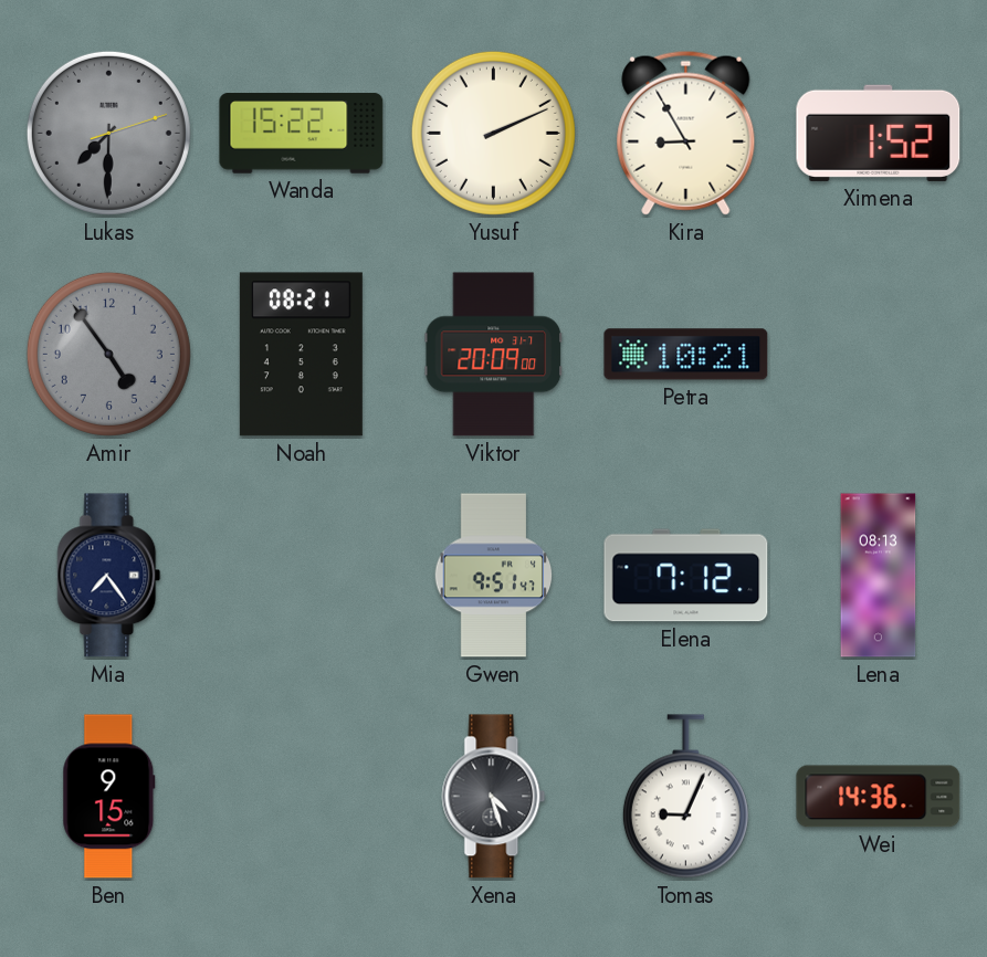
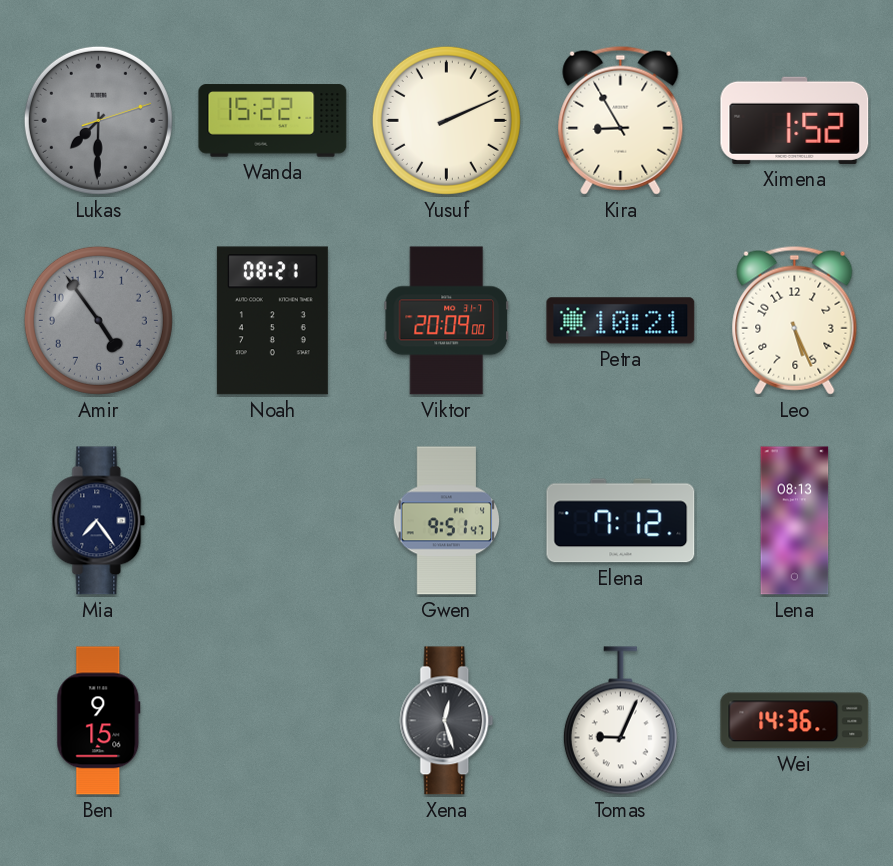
Leo: none -> 5:26
Xena: 4:27 -> 12:27
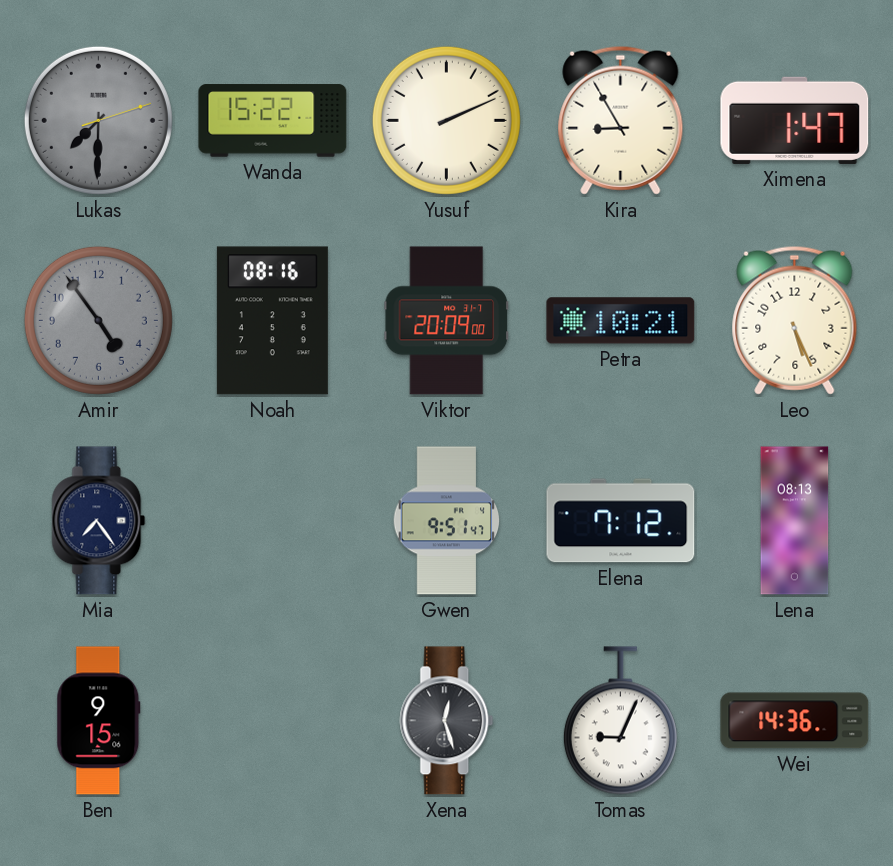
Ximena: 1:52 -> 1:47
Noah: 08:21 -> 08:16
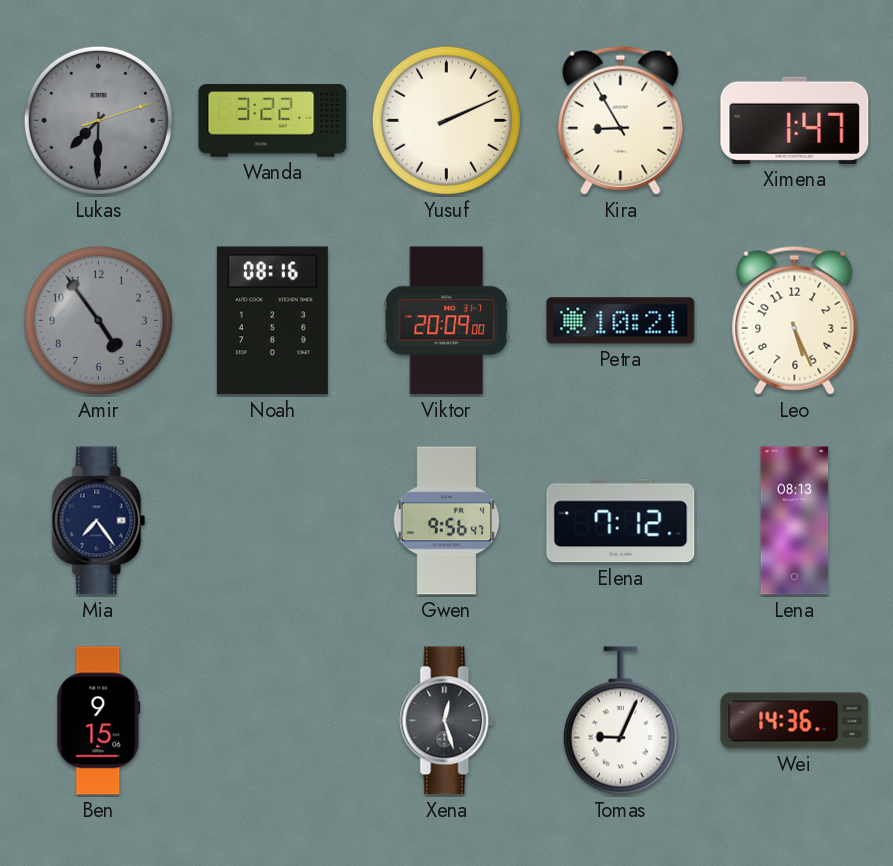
Wanda: 15:22 -> 3:22
Gwen: 9:51 -> 9:56
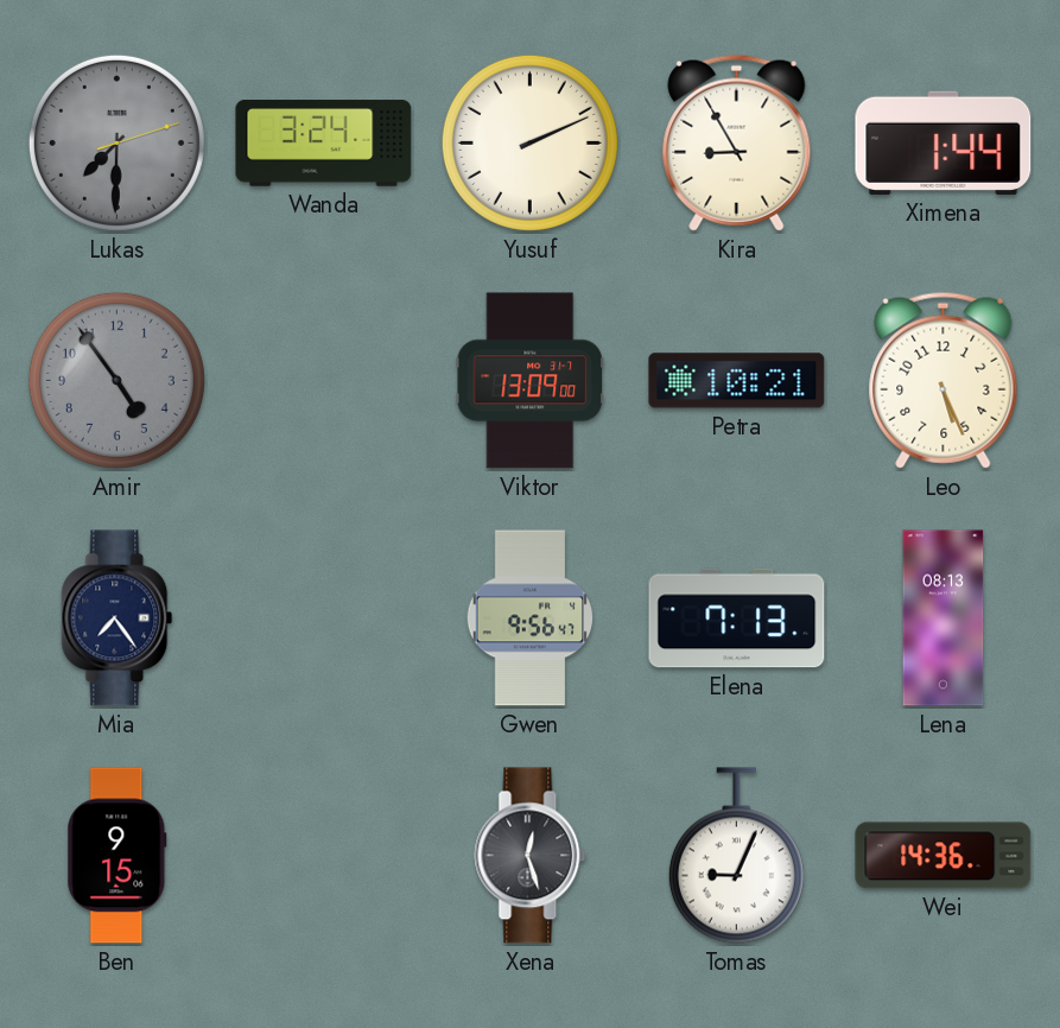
Wanda: 3:22 -> 3:24
Ximena: 1:47 -> 1:44
Noah: 08:16 -> none
Viktor: 20:09 -> 13:09
Elena: 7:12 -> 7:13
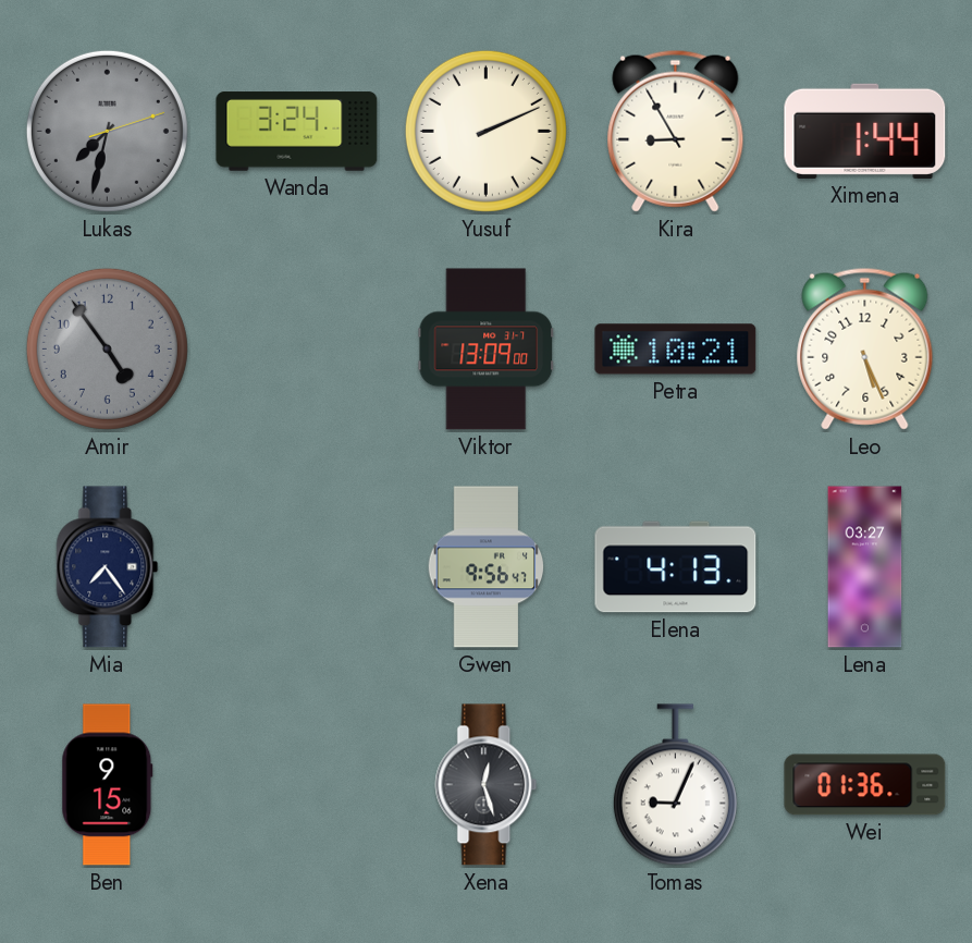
Lukas: 7:30 -> 7:32
Elena: 7:13 -> 4:13
Lena: 08:13 -> 03:27
Wei: 14:36 -> 01:36
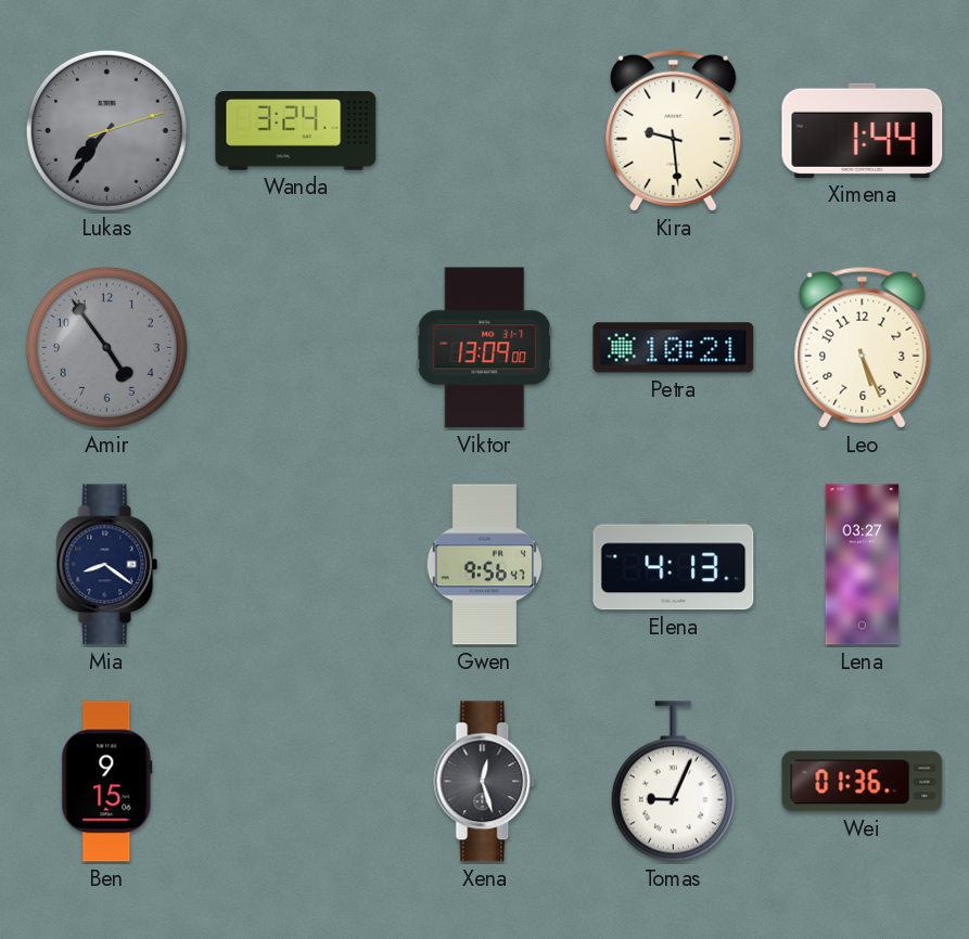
Lukas: 7:32 -> 7:36
Yusuf: 2:11 -> none
Kira: 8:55 -> 9:29
Mia: 7:24 -> 8:21
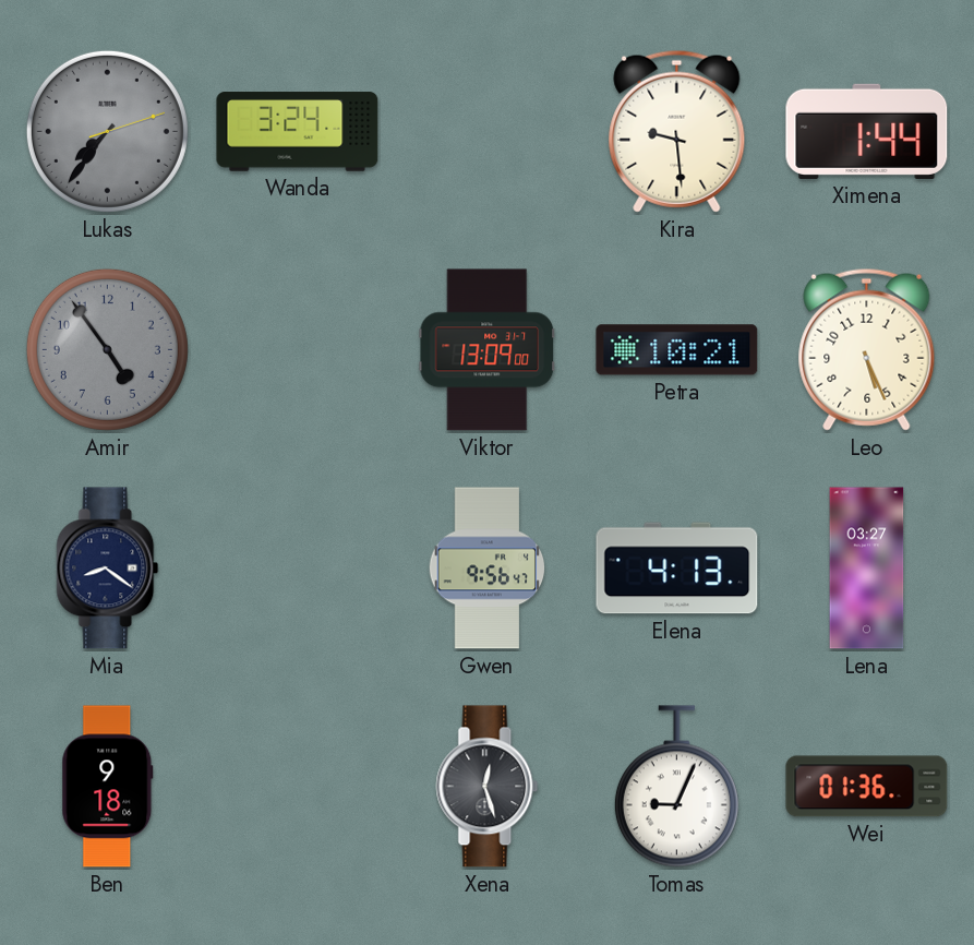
Ben: 9:15 -> 9:18
